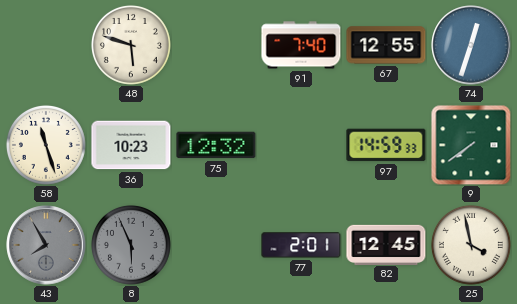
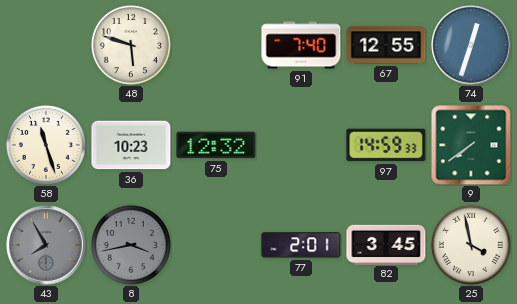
8: 5:56 -> 3:43
82: 12:45 -> 3:45
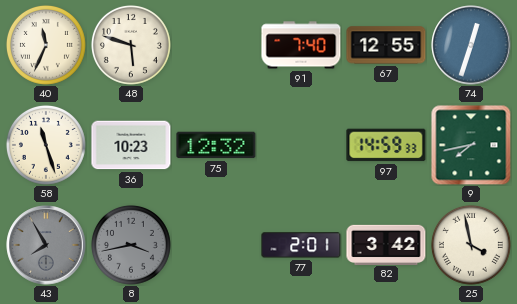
40: none -> 11:34
9: 7:39 -> 7:43
82: 3:45 -> 3:42
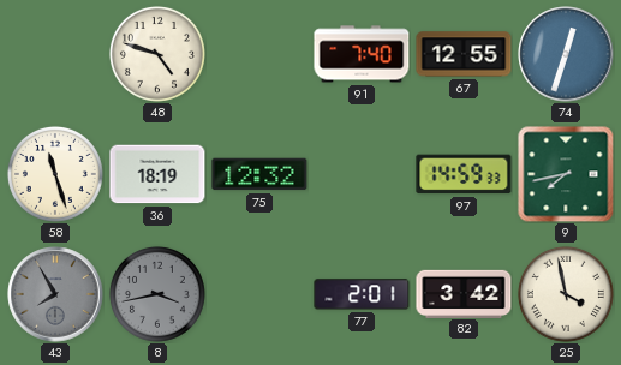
40: 11:34 -> none
48: 5:48 -> 4:48
36: 10:23 -> 18:19
